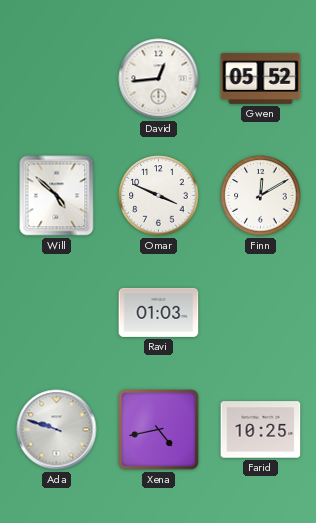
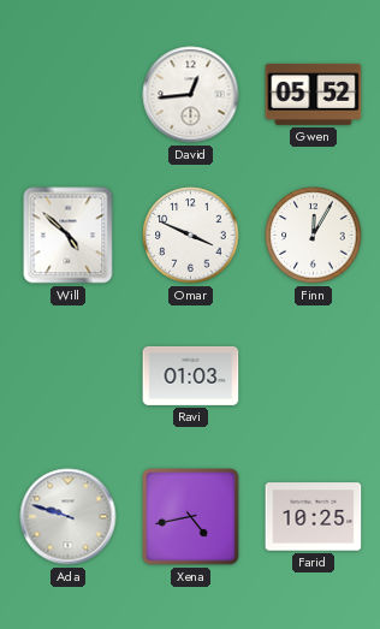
Finn: 12:10 -> 12:05
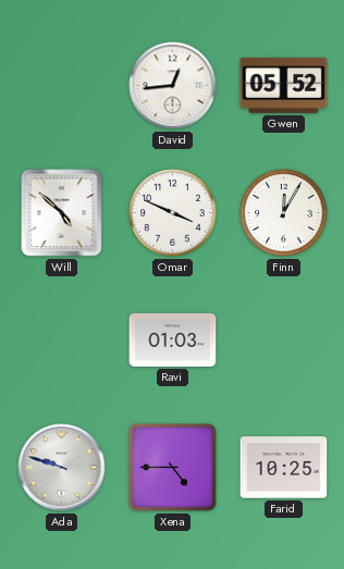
Xena: 4:43 -> 4:45
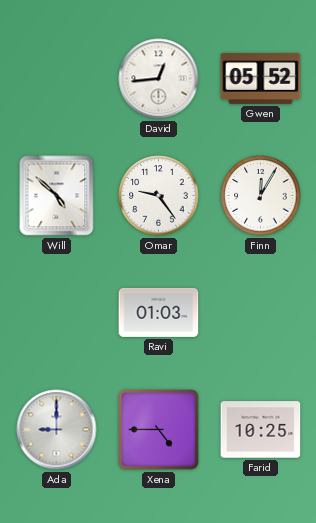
Omar: 3:49 -> 9:24
Ada: 9:48 -> 9:00
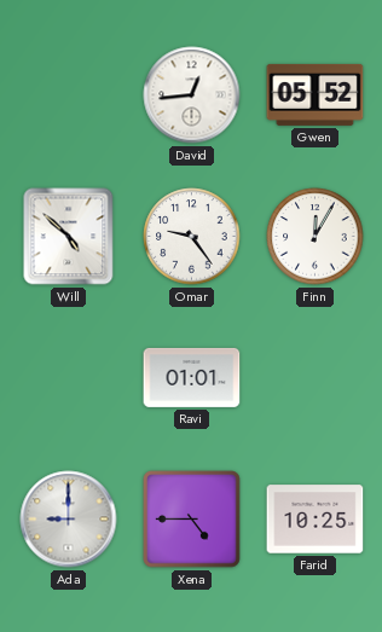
Ravi: 01:03 -> 01:01
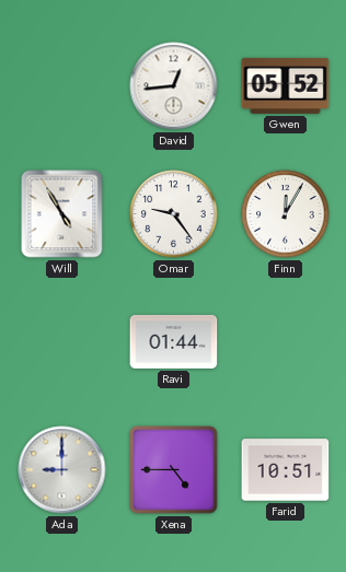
Will: 4:52 -> 4:55
Ravi: 01:01 -> 01:44
Farid: 10:25 -> 10:51
